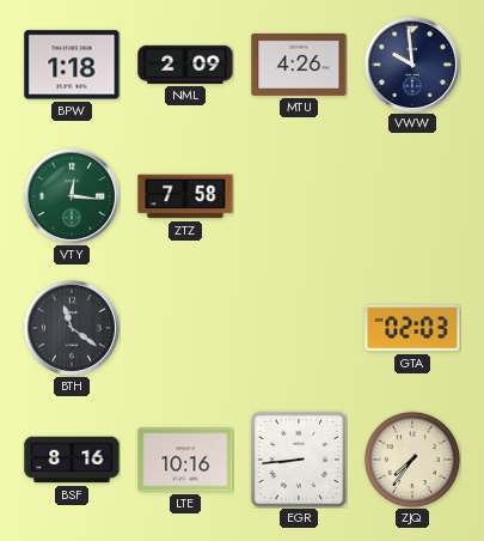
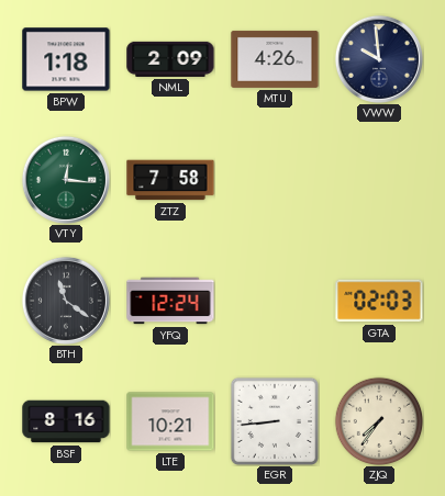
YFQ: none -> 12:24
LTE: 10:16 -> 10:21
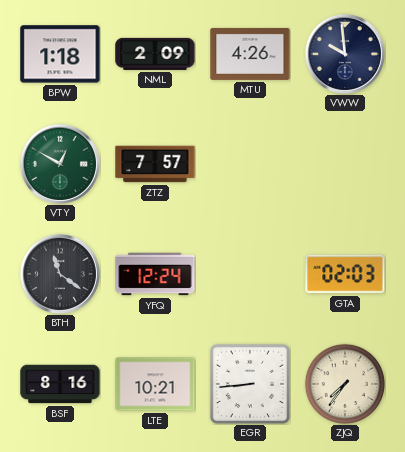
VTY: 12:16 -> 12:50
ZTZ: 7:58 -> 7:57
